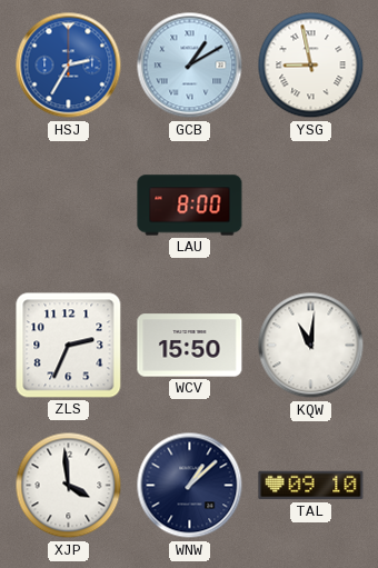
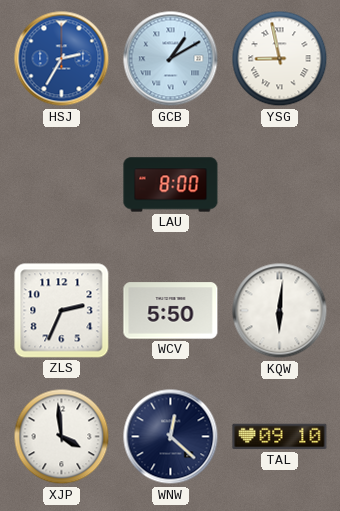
WCV: 15:50 -> 5:50
KQW: 11:01 -> 6:01
WNW: 1:08 -> 12:22
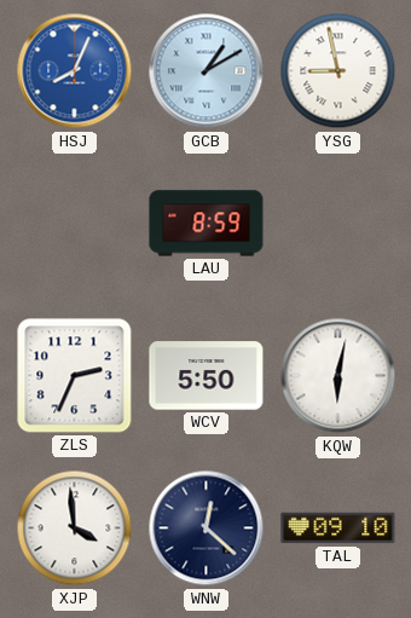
HSJ: 2:35 -> 8:04
LAU: 8:00 -> 8:59
KQW: 6:01 -> 6:02
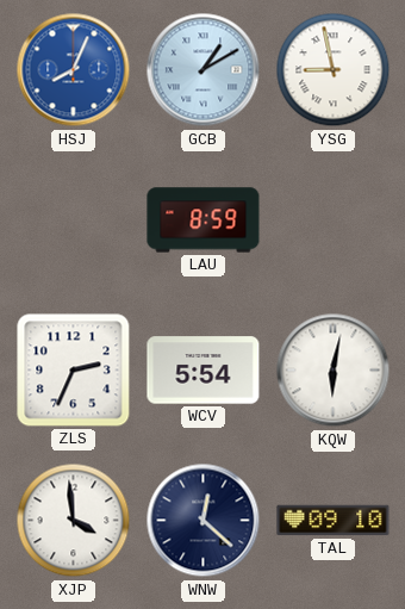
WCV: 5:50 -> 5:54
